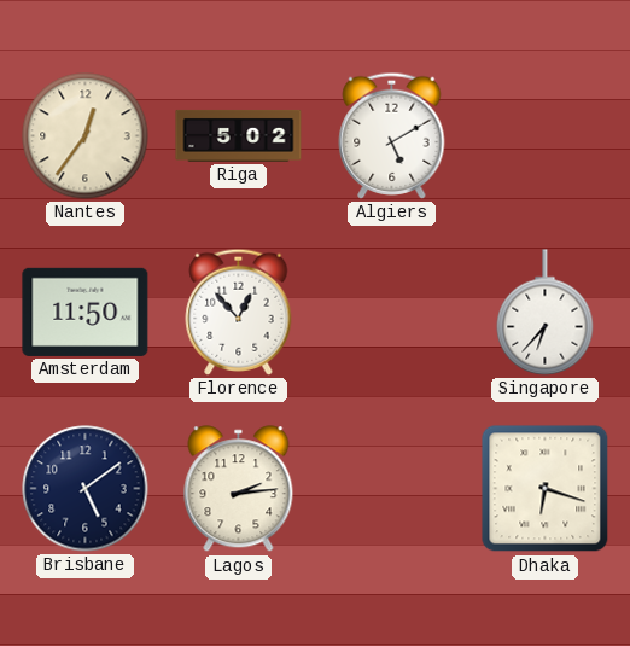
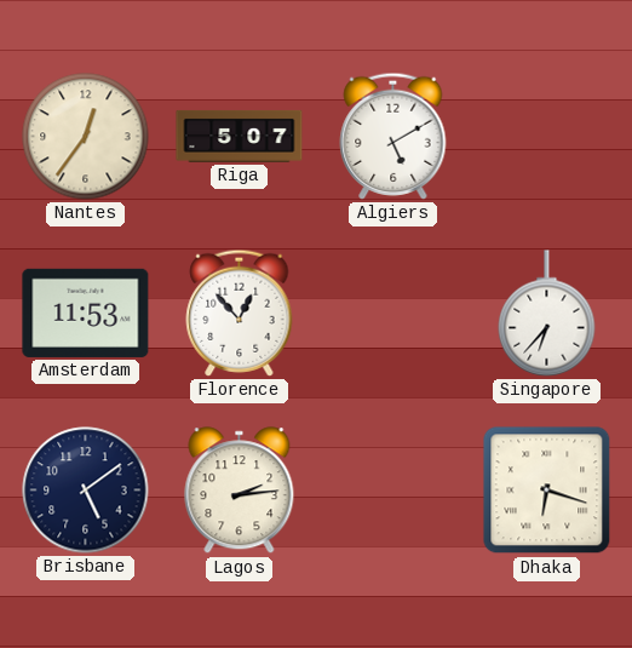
Riga: 5:02 -> 5:07
Amsterdam: 11:50 -> 11:53
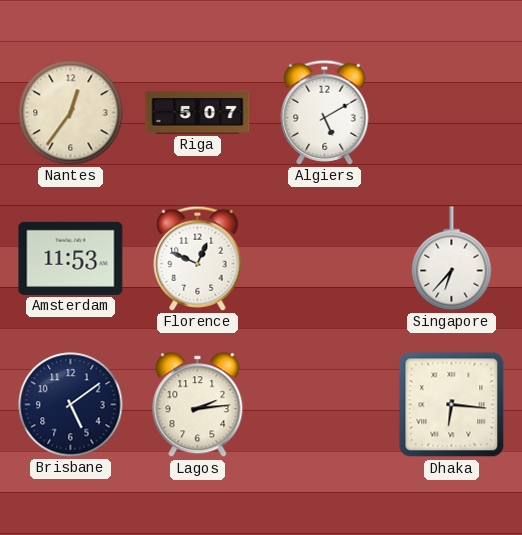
Florence: 12:53 -> 12:49
Dhaka: 6:18 -> 6:16
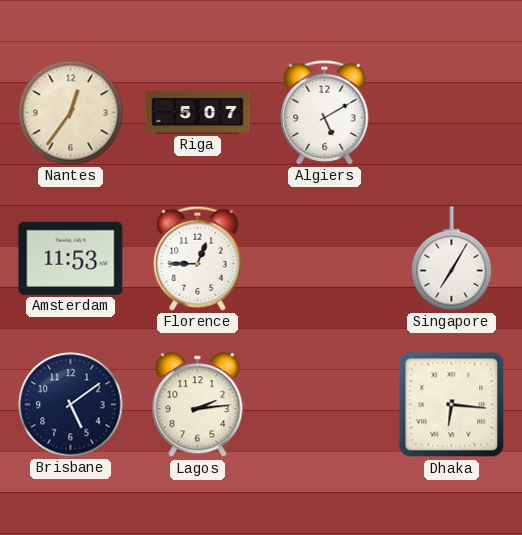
Florence: 12:49 -> 12:45
Singapore: 6:37 -> 7:05
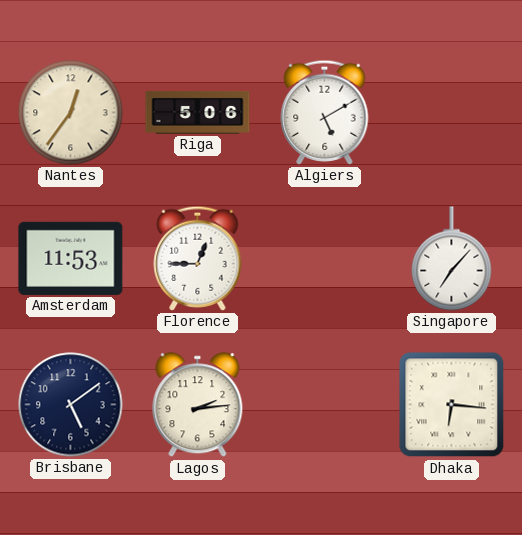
Riga: 5:07 -> 5:06
Singapore: 7:05 -> 7:07
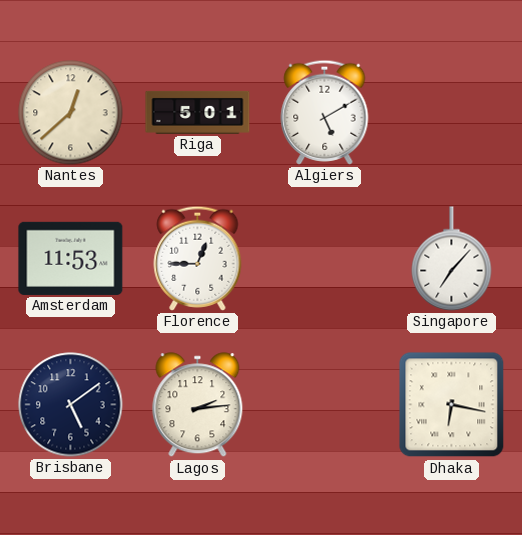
Nantes: 12:36 -> 12:38
Riga: 5:06 -> 5:01
Dhaka: 6:16 -> 6:17
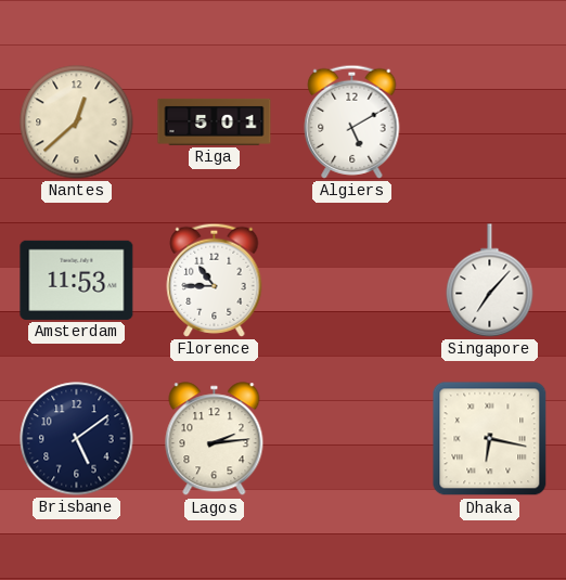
Florence: 12:45 -> 10:45
